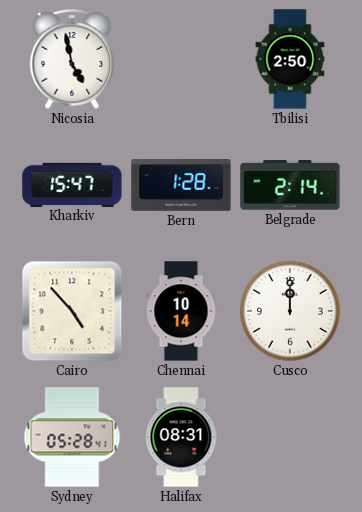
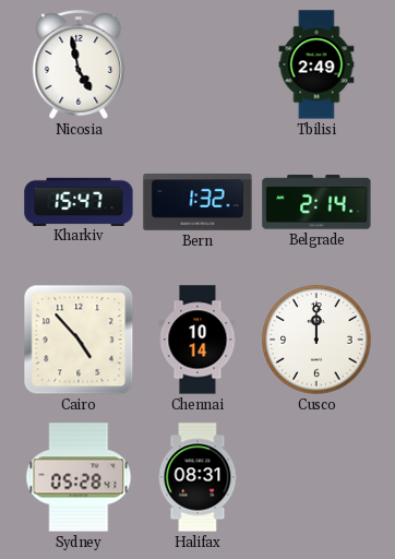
Tbilisi: 2:50 -> 2:49
Bern: 1:28 -> 1:32
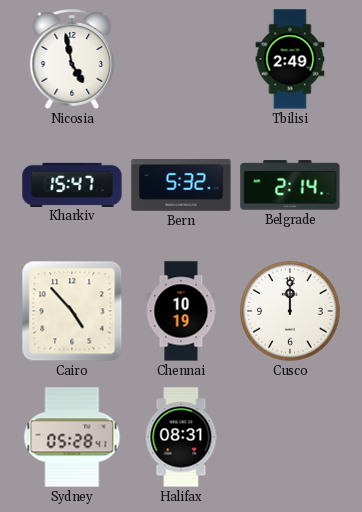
Bern: 1:32 -> 5:32
Chennai: 10:14 -> 10:19
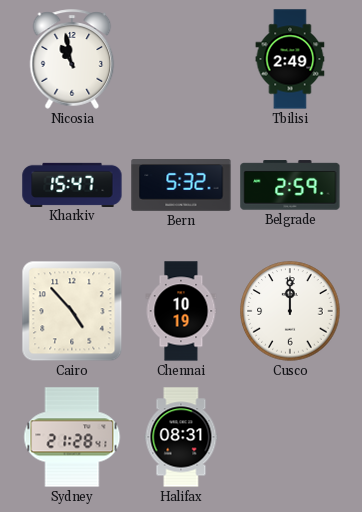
Nicosia: 4:58 -> 10:58
Belgrade: 2:14 -> 2:59
Sydney: 05:28 -> 21:28
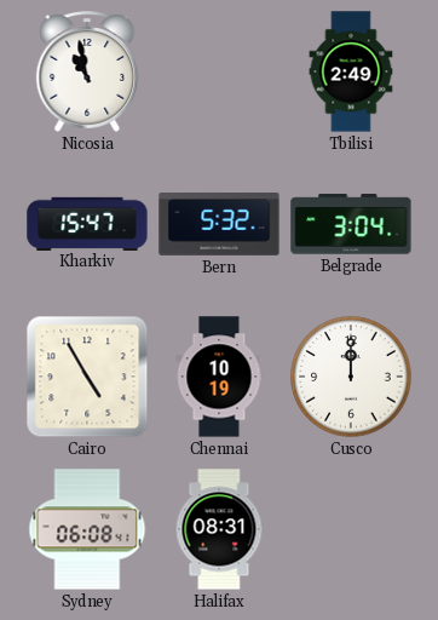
Belgrade: 2:59 -> 3:04
Cairo: 4:53 -> 4:55
Sydney: 21:28 -> 06:08
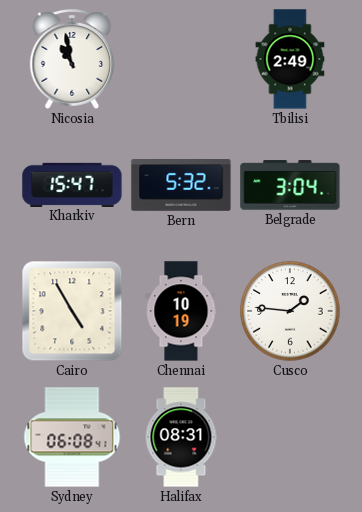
Cusco: 12:00 -> 1:46
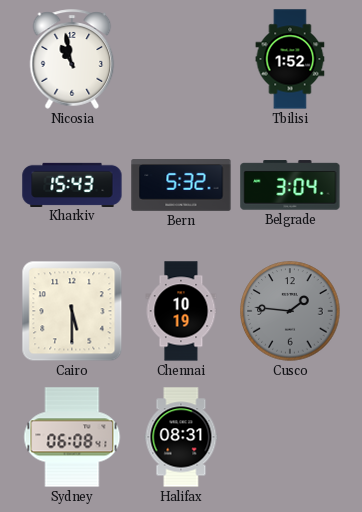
Tbilisi: 2:49 -> 1:52
Kharkiv: 15:47 -> 15:43
Cairo: 4:55 -> 5:30
Cusco dial: white -> grey
